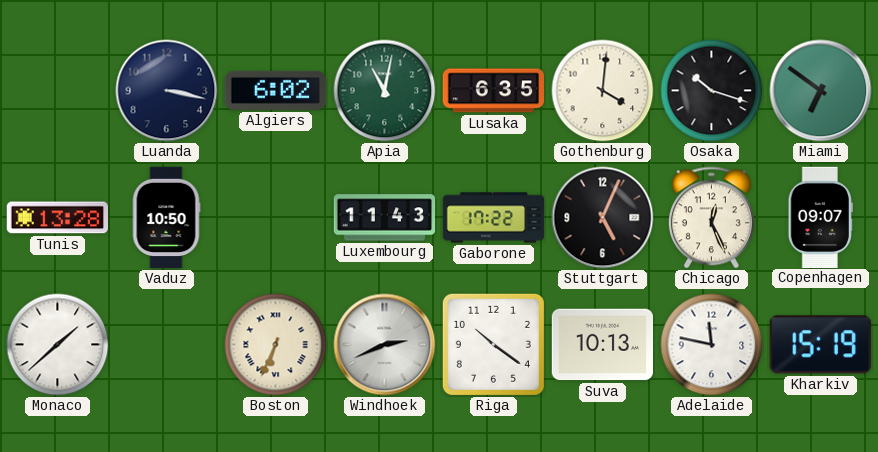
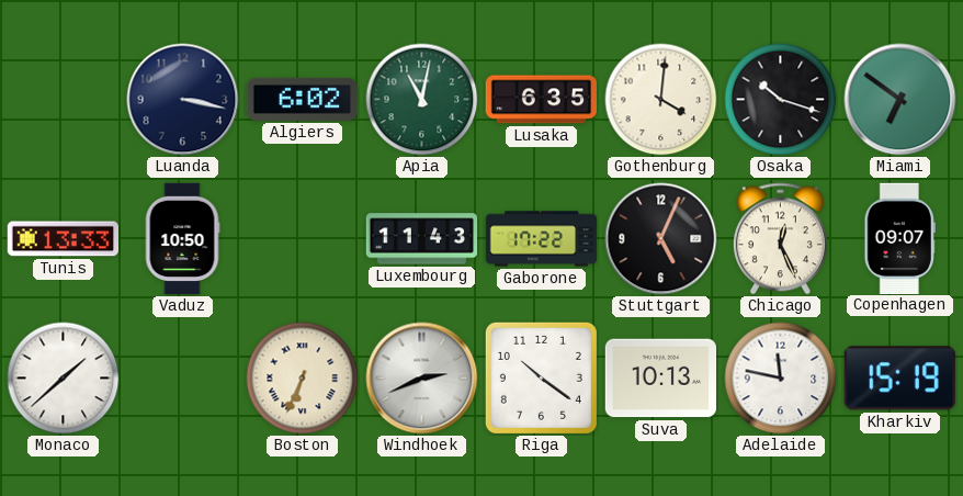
Tunis: 13:28 -> 13:33
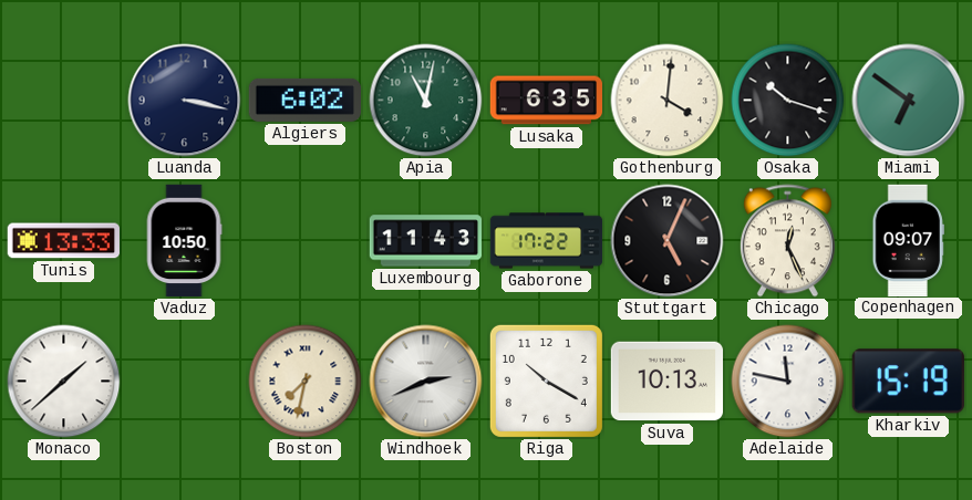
Boston: 6:34 -> 7:32
Riga: 10:21 -> 10:20
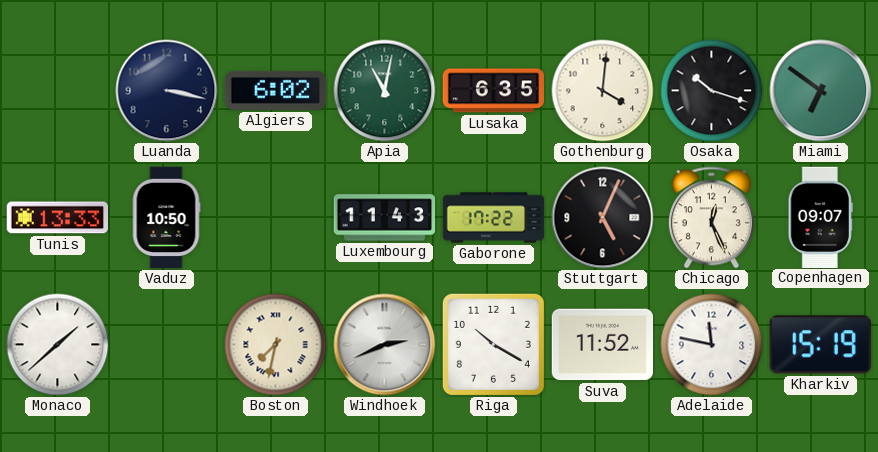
Suva: 10:13 -> 11:52
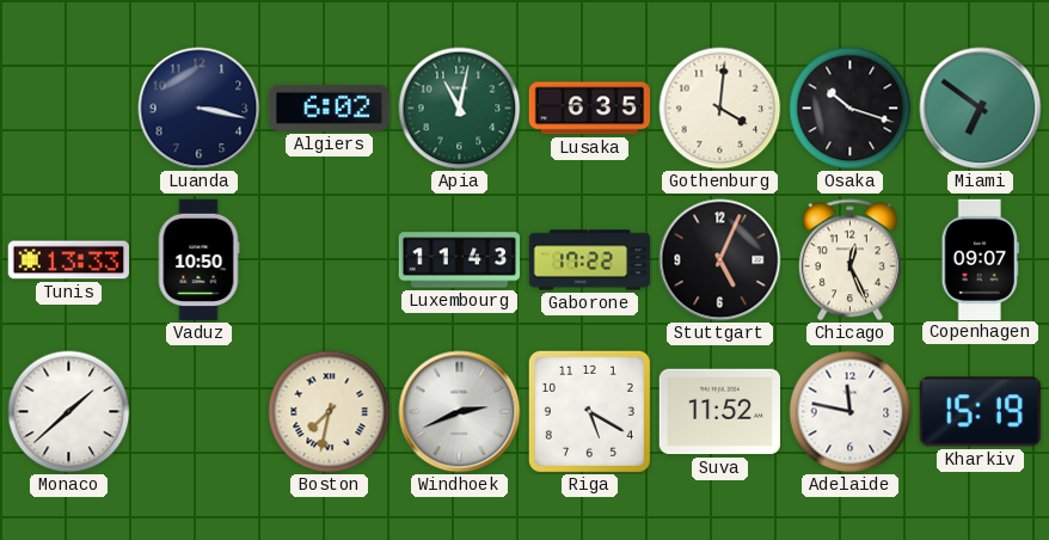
Riga: 10:20 -> 5:20
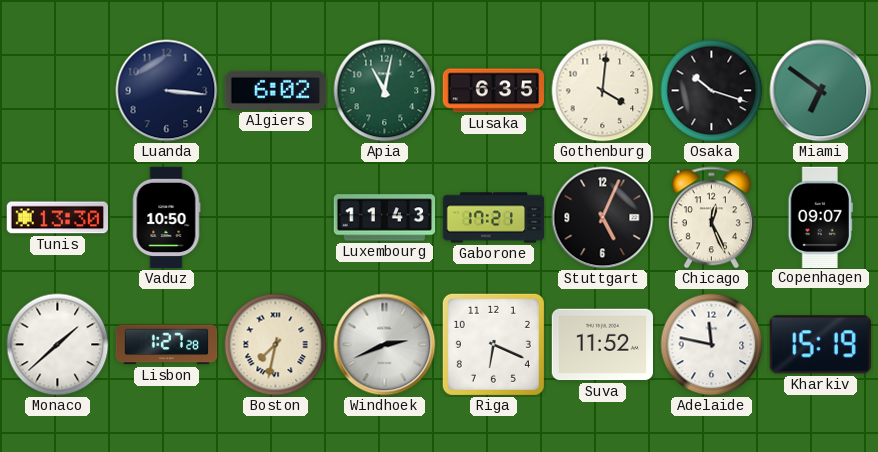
Luanda: 3:17 -> 3:16
Tunis: 13:33 -> 13:30
Gaborone: 17:22 -> 17:21
Lisbon: none -> 1:27
Riga: 5:20 -> 6:19
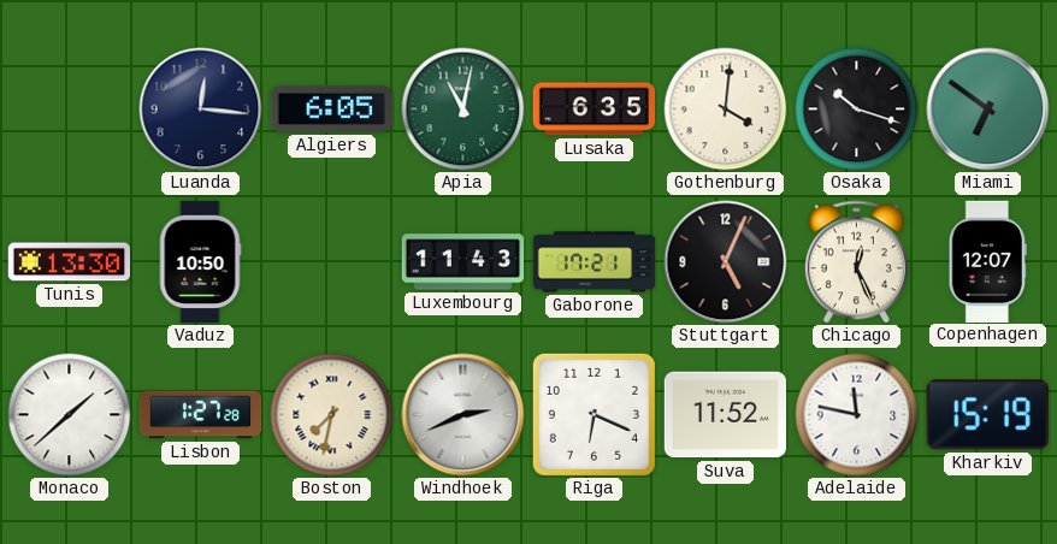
Luanda: 3:16 -> 12:16
Algiers: 6:02 -> 6:05
Copenhagen: 09:07 -> 12:07
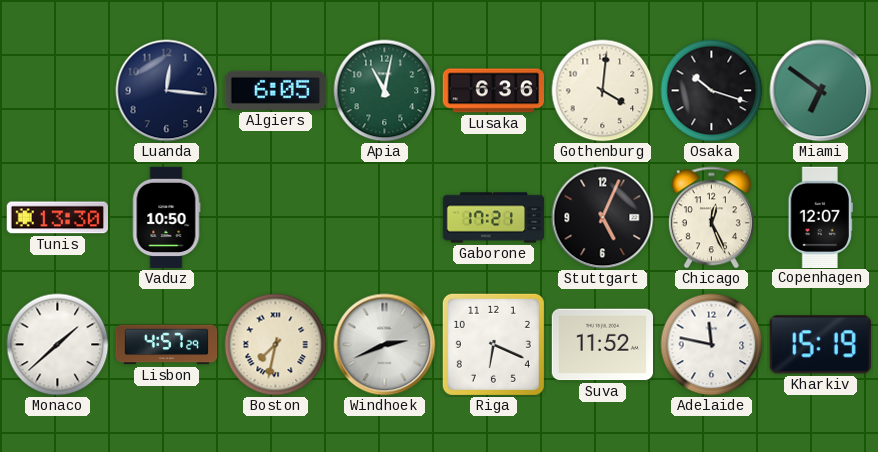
Lusaka: 6:35 -> 6:36
Luxembourg: 11:43 -> none
Lisbon: 1:27 -> 4:57
